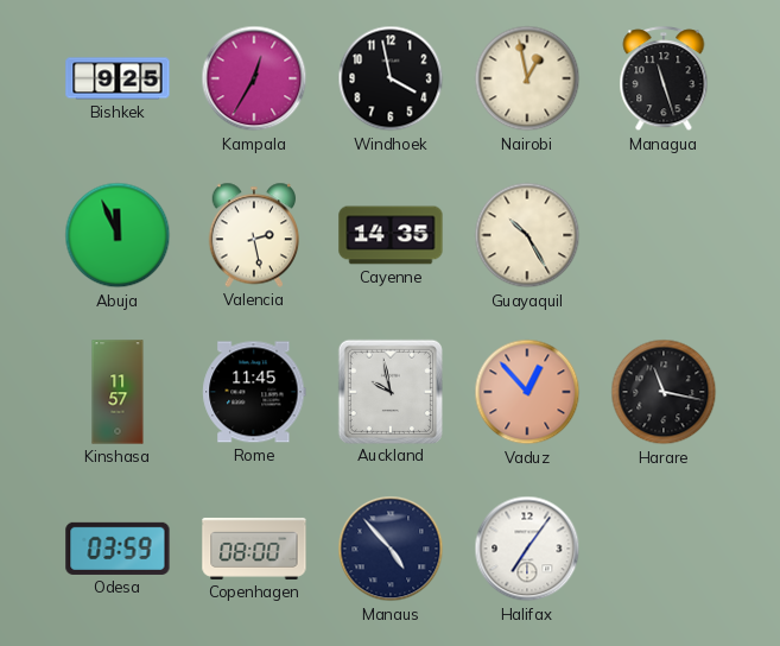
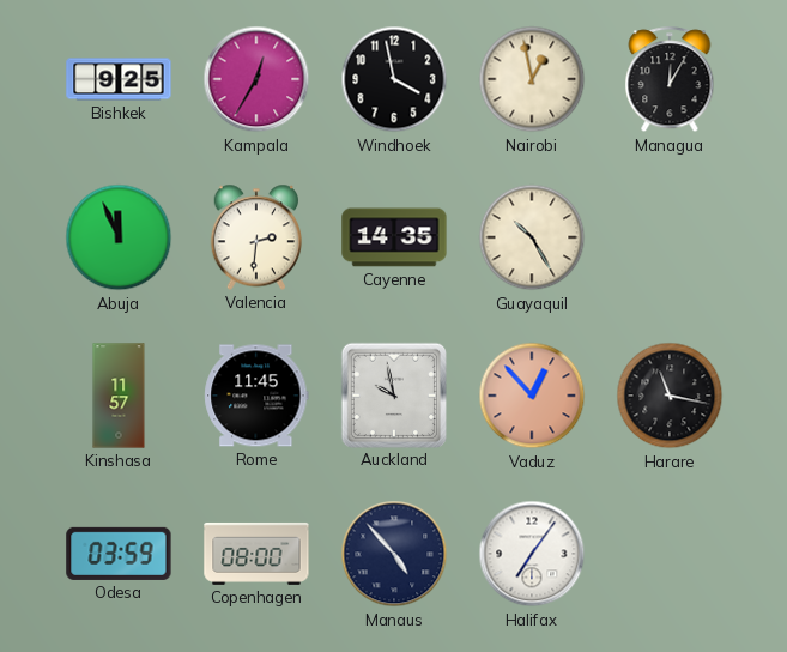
Managua: 11:27 -> 12:05
Valencia: 2:28 -> 2:31
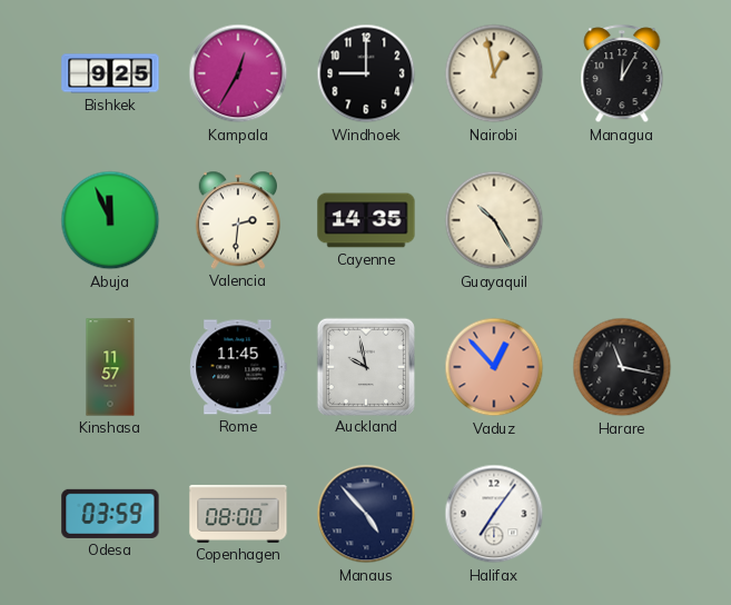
Windhoek: 3:58 -> 9:00
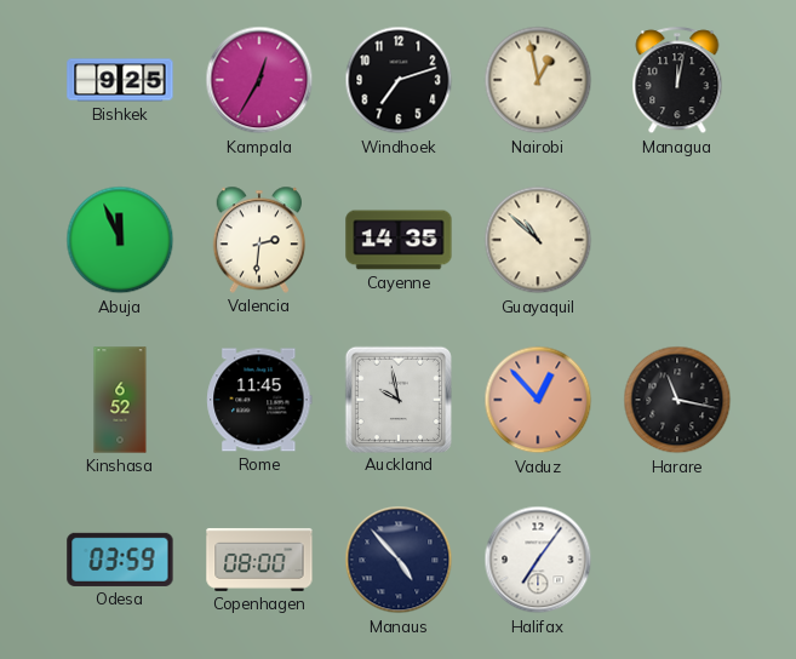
Windhoek: 9:00 -> 7:12
Managua: 12:05 -> 12:02
Guayaquil: 10:25 -> 10:52
Kinshasa: 11:57 -> 6:52
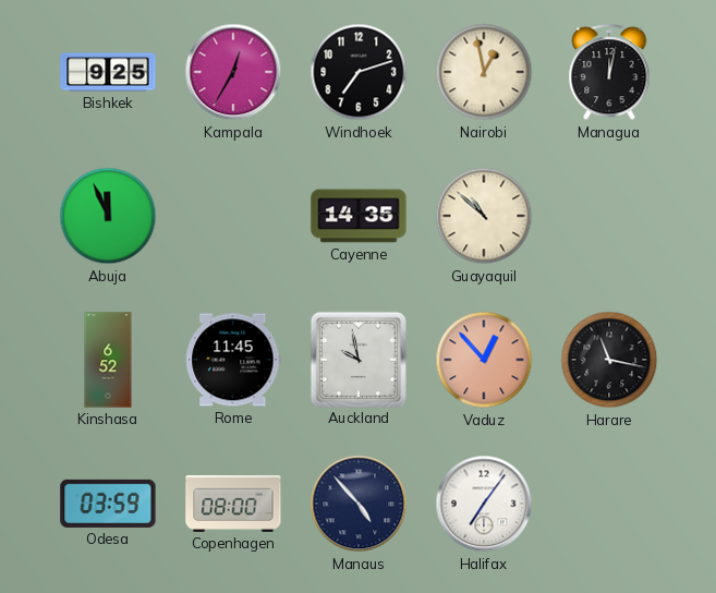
Valencia: 2:31 -> none
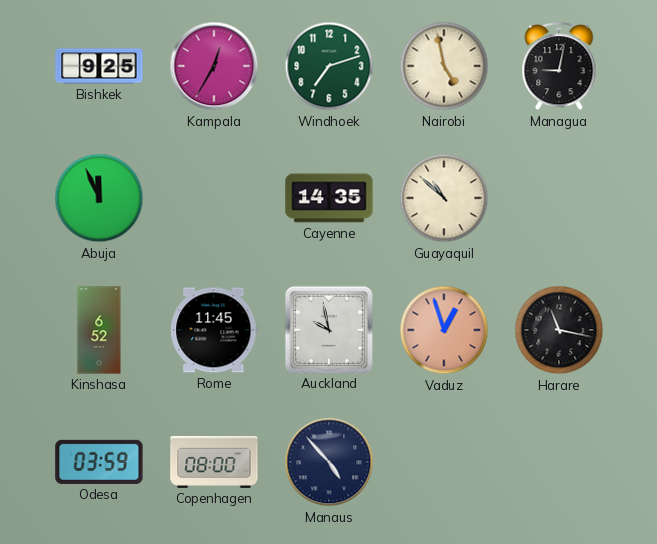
Windhoek dial: black -> green
Nairobi: 12:58 -> 4:58
Managua: 12:02 -> 9:02
Vaduz: 12:53 -> 12:57
Halifax: 7:06 -> none
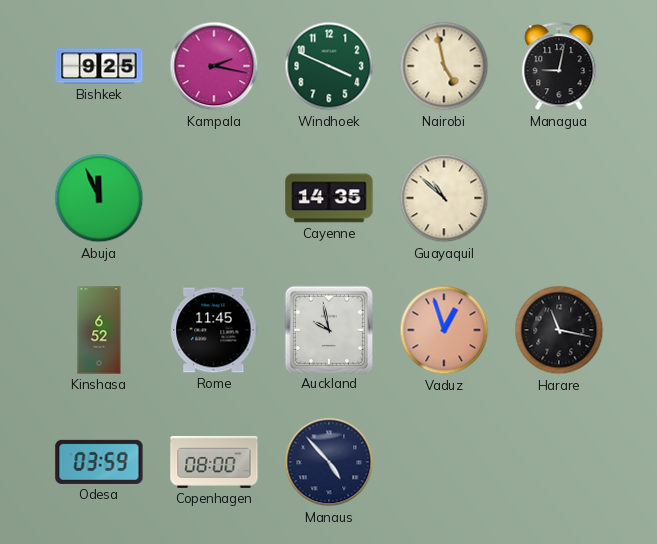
Kampala: 12:35 -> 2:17
Windhoek: 7:12 -> 3:49
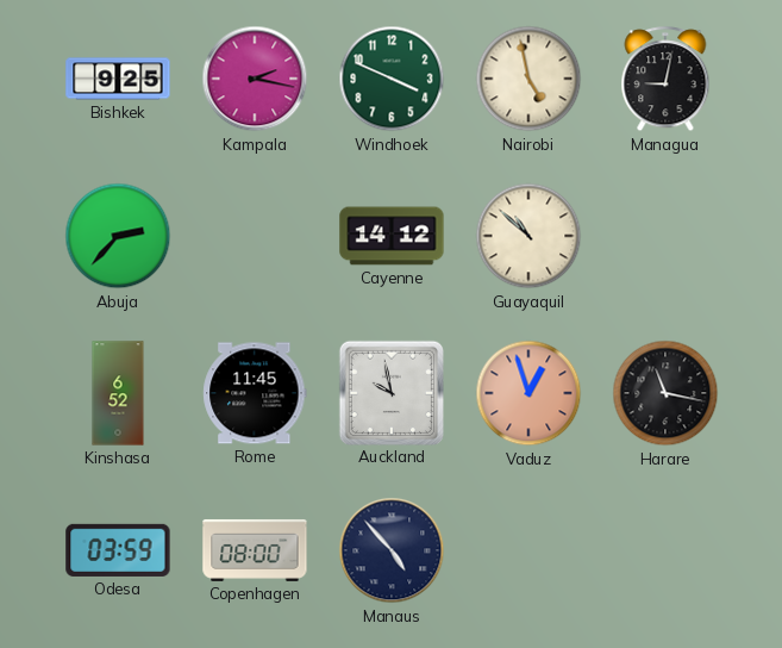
Abuja: 11:56 -> 2:37
Cayenne: 14:35 -> 14:12
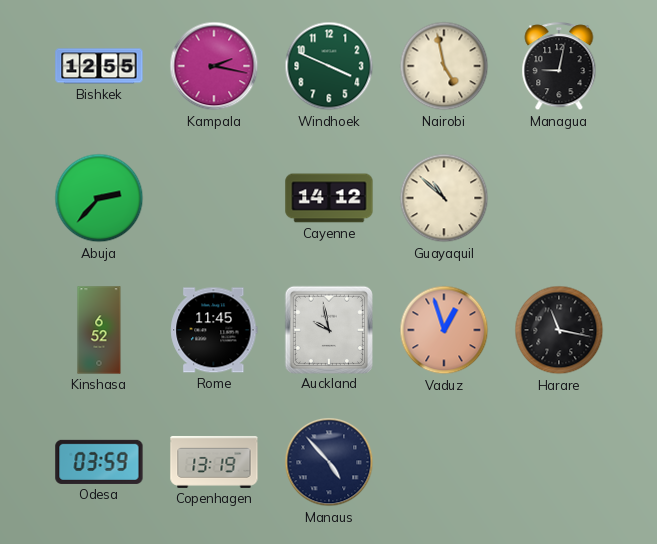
Bishkek: 9:25 -> 12:55
Copenhagen: 08:00 -> 13:19
